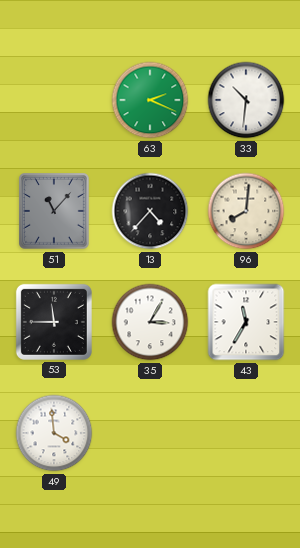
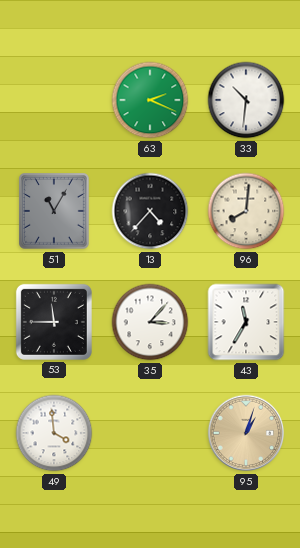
51: 11:07 -> 11:05
35: 3:05 -> 3:07
95: none -> 1:03
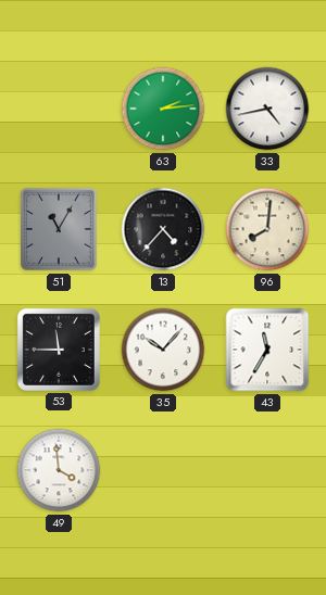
63: 2:19 -> 2:14
33: 10:31 -> 4:43
35: 3:07 -> 10:07
95: 1:03 -> none
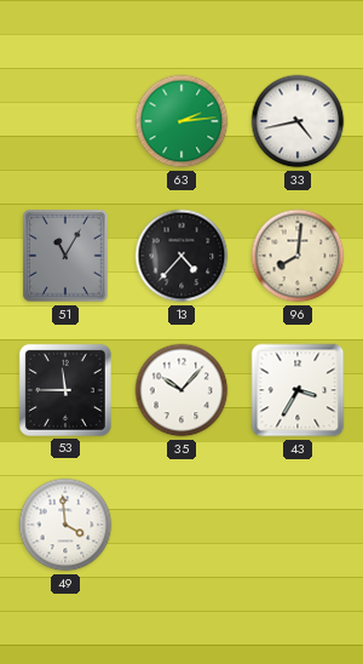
43: 11:35 -> 3:35
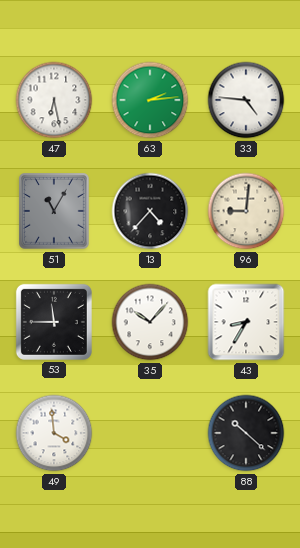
47: none -> 6:28
33: 4:43 -> 4:46
96: 8:01 -> 9:01
43: 3:35 -> 8:35
88: none -> 10:22
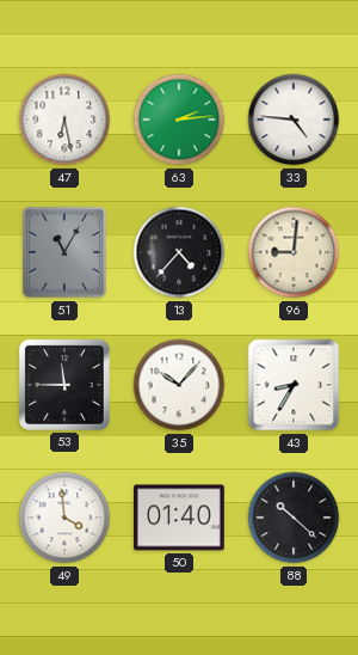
50: none -> 01:40
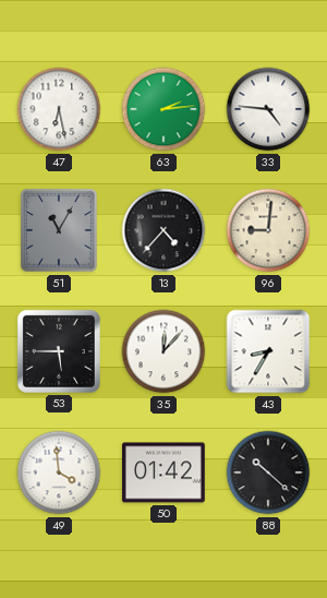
53: 11:45 -> 5:45
35: 10:07 -> 12:07
50: 01:40 -> 01:42
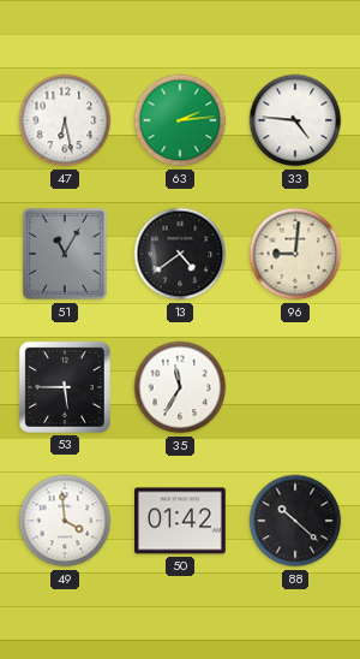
13: 4:37 -> 4:39
35: 12:07 -> 11:35
43: 8:35 -> none
